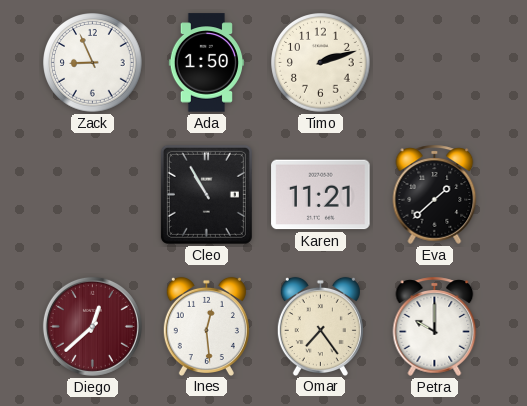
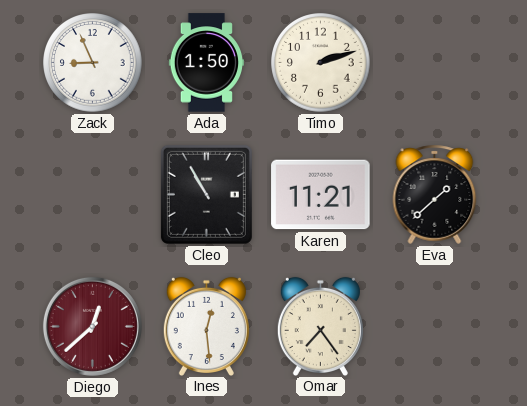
Petra: 10:00 -> none
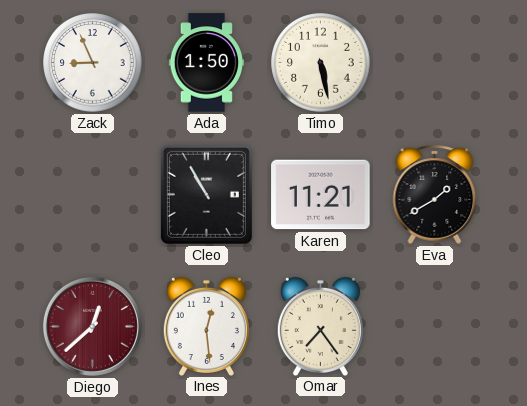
Timo: 2:12 -> 5:28
Eva: 1:38 -> 1:40
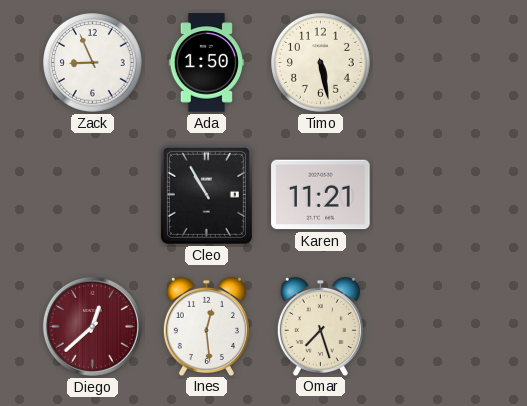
Eva: 1:40 -> none
Omar: 7:24 -> 7:27
